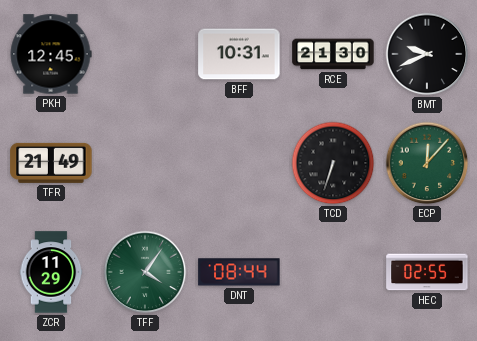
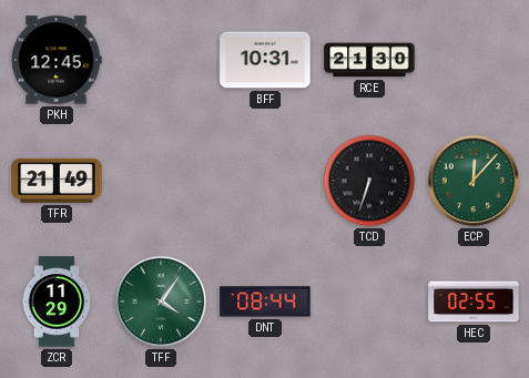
BMT: 9:41 -> none
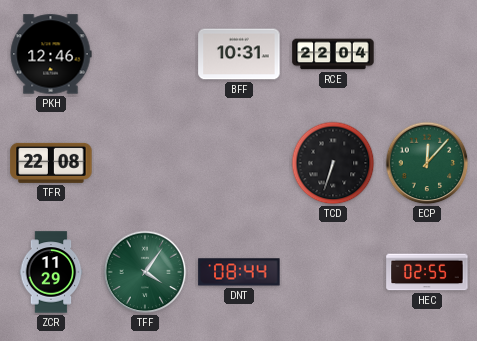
PKH: 12:45 -> 12:46
RCE: 21:30 -> 22:04
TFR: 21:49 -> 22:08
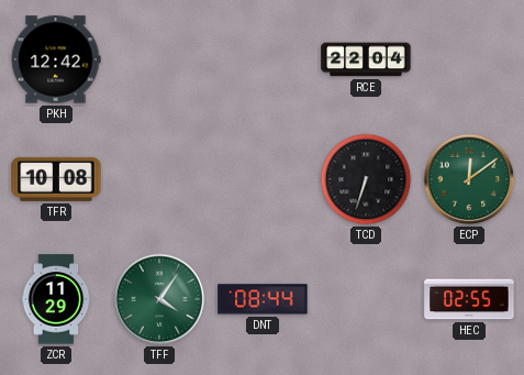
PKH: 12:46 -> 12:42
BFF: 10:31 -> none
TFR: 22:08 -> 10:08
ECP: 12:07 -> 12:09
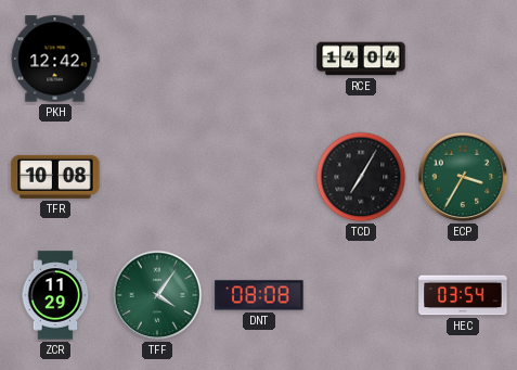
RCE: 22:04 -> 14:04
TCD: 6:33 -> 7:05
ECP: 12:09 -> 3:35
DNT: 08:44 -> 08:08
HEC: 02:55 -> 03:54
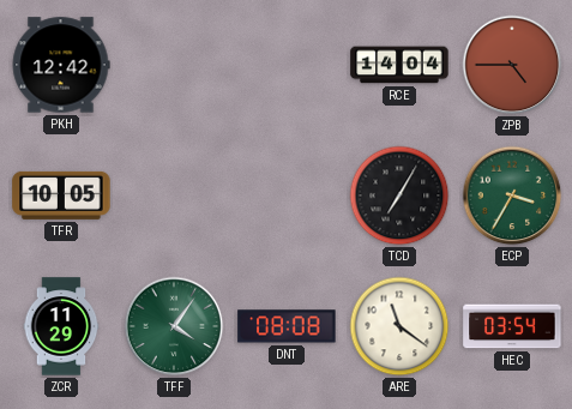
ZPB: none -> 4:45
TFR: 10:08 -> 10:05
ARE: none -> 11:21
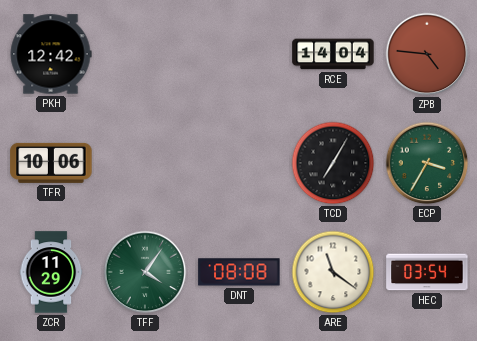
ZPB: 4:45 -> 4:46
TFR: 10:05 -> 10:06
